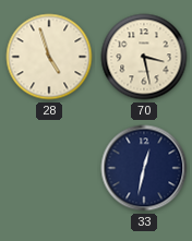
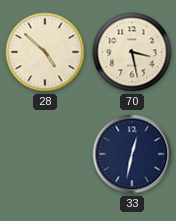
28: 4:57 -> 4:52
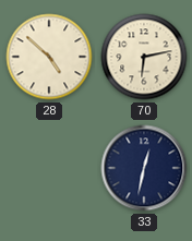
70: 3:28 -> 6:13
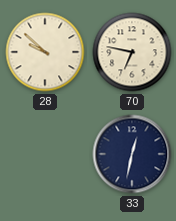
28: 4:52 -> 9:52
70: 6:13 -> 6:47
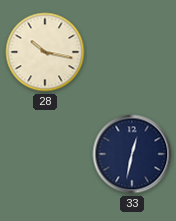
28: 9:52 -> 10:17
70: 6:47 -> none
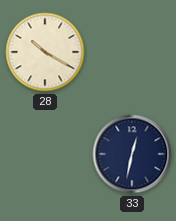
28: 10:17 -> 10:20
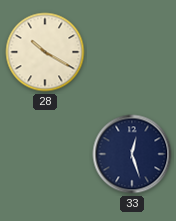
33: 12:32 -> 12:27
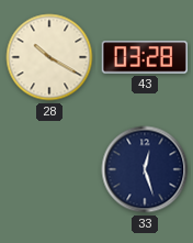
43: none -> 03:28
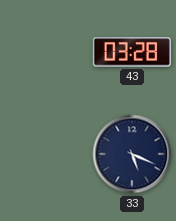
28: 10:20 -> none
33: 12:27 -> 5:19
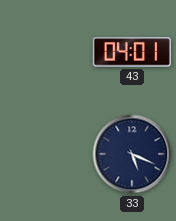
43: 03:28 -> 04:01
